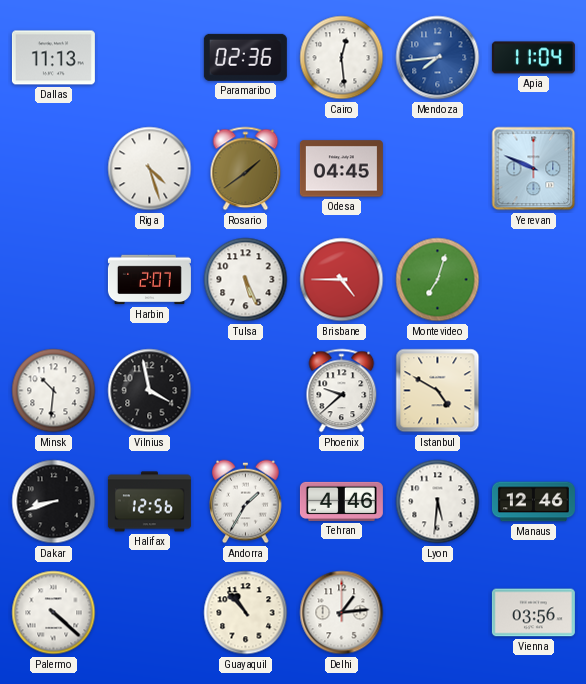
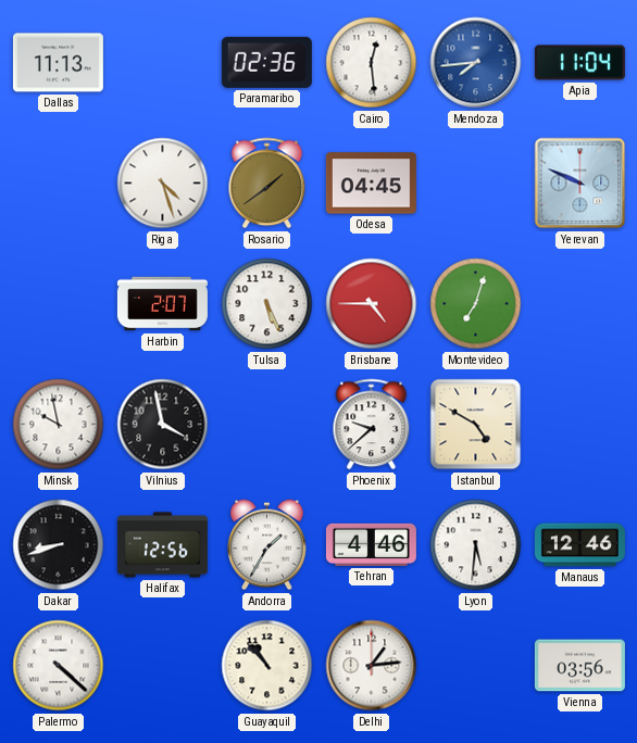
Minsk: 10:31 -> 9:58
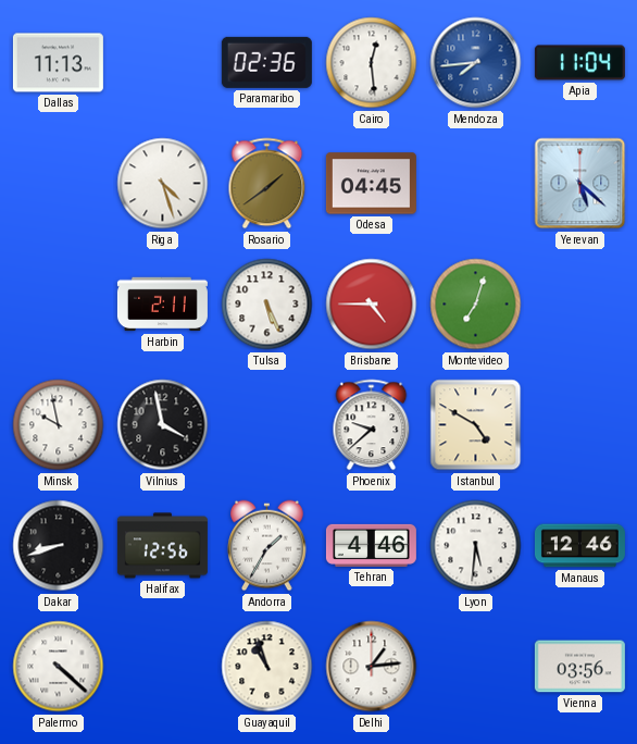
Yerevan: 9:49 -> 5:22
Harbin: 2:07 -> 2:11
Guayaquil: 10:53 -> 10:57
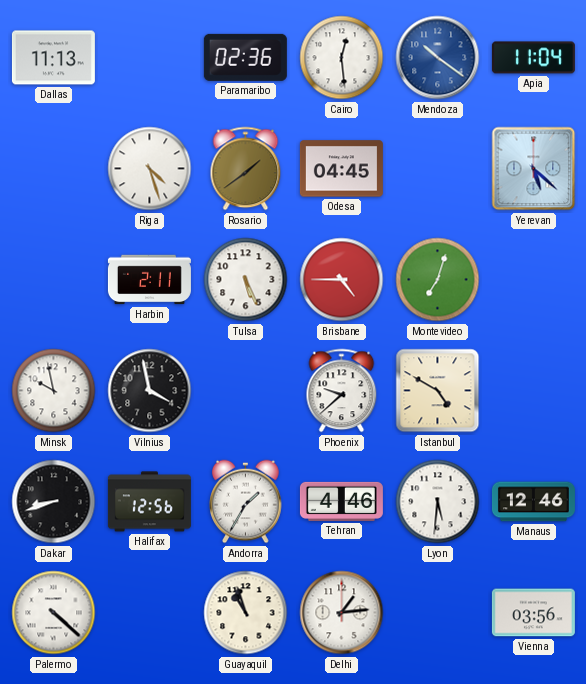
Mendoza: 7:44 -> 10:21
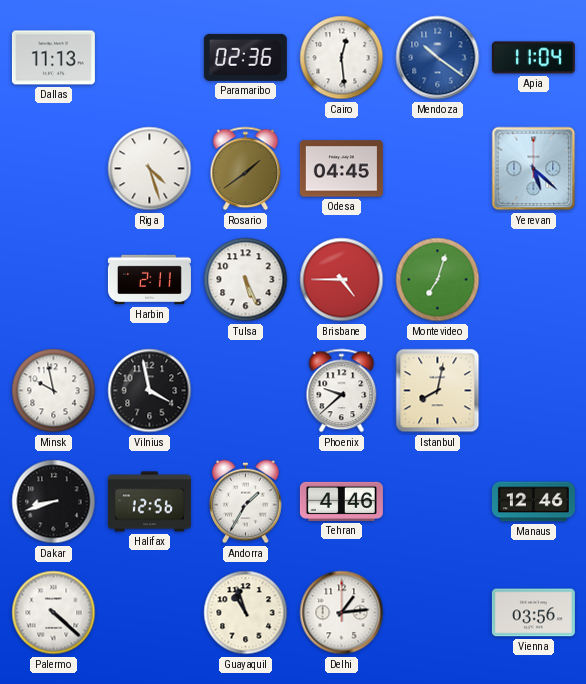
Istanbul: 4:50 -> 8:02
Lyon: 5:31 -> none
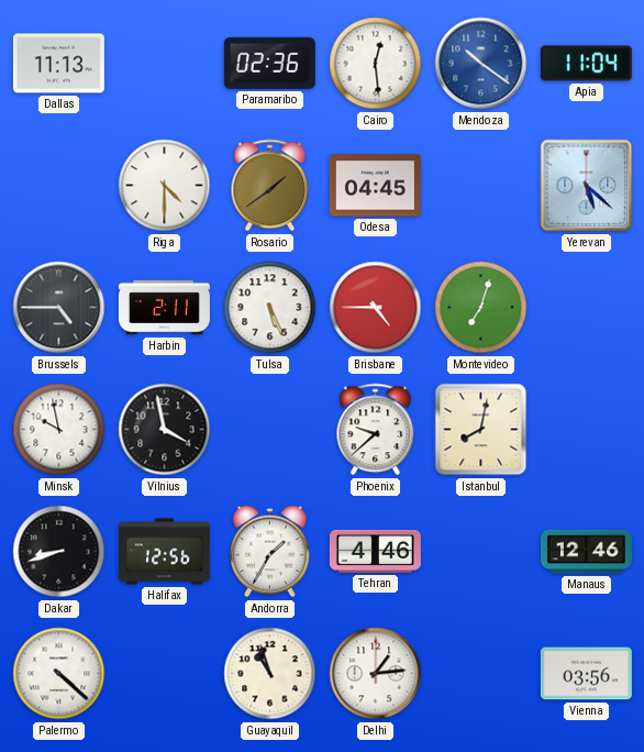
Riga: 4:27 -> 4:30
Brussels: none -> 4:45
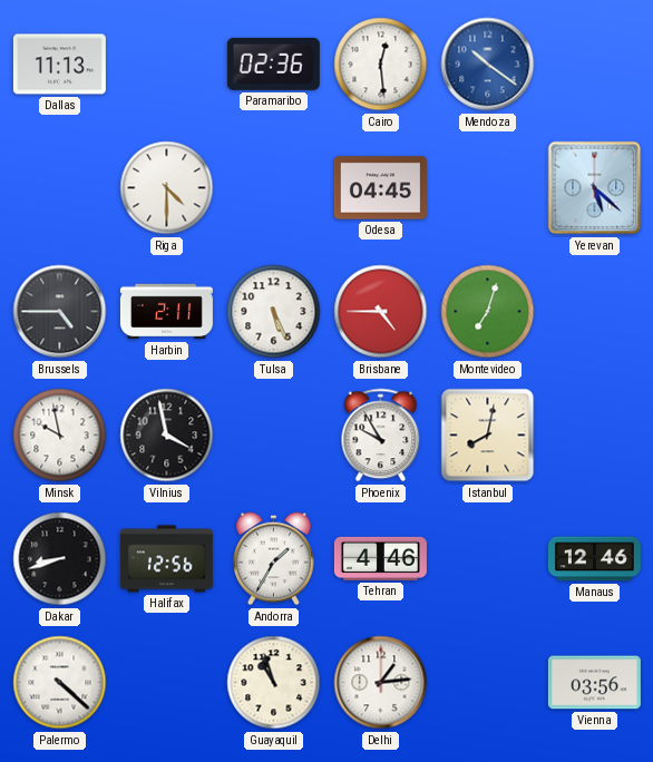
Apia: 11:04 -> none
Rosario: 1:39 -> none
Phoenix: 9:38 -> 9:55
